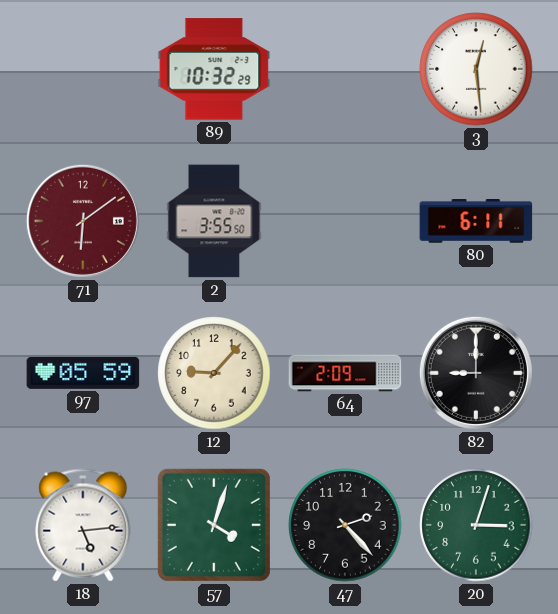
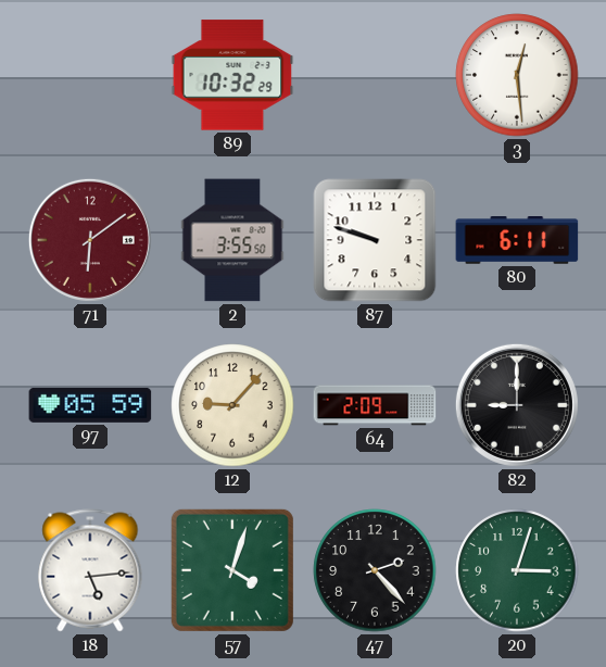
87: none -> 9:48
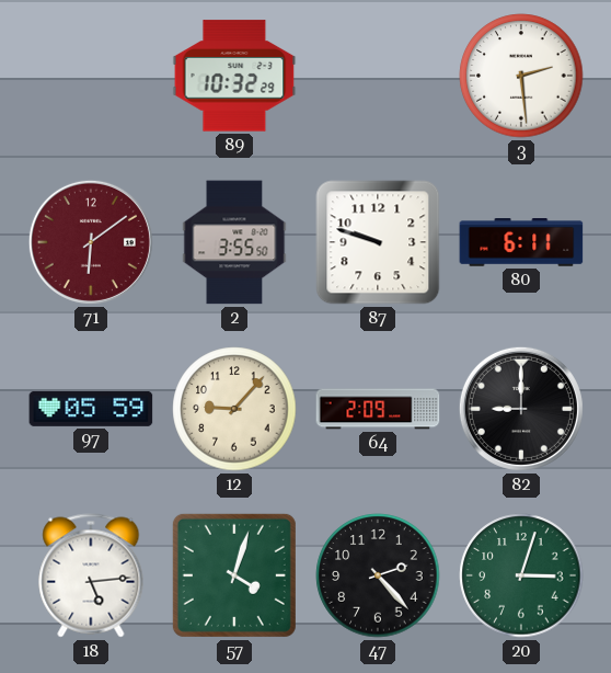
3: 12:29 -> 2:29
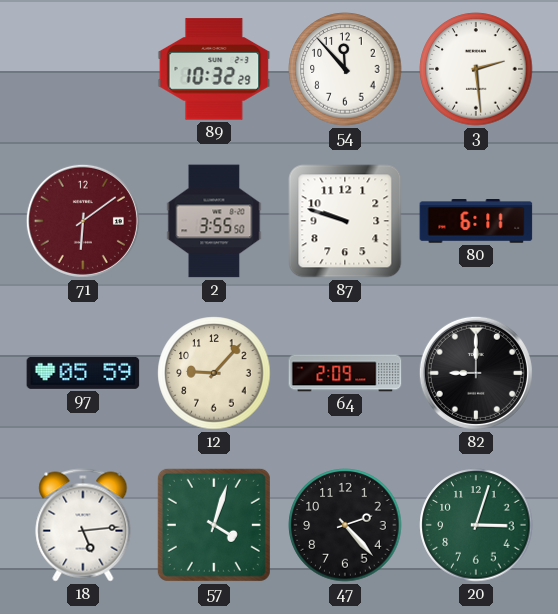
54: none -> 11:53
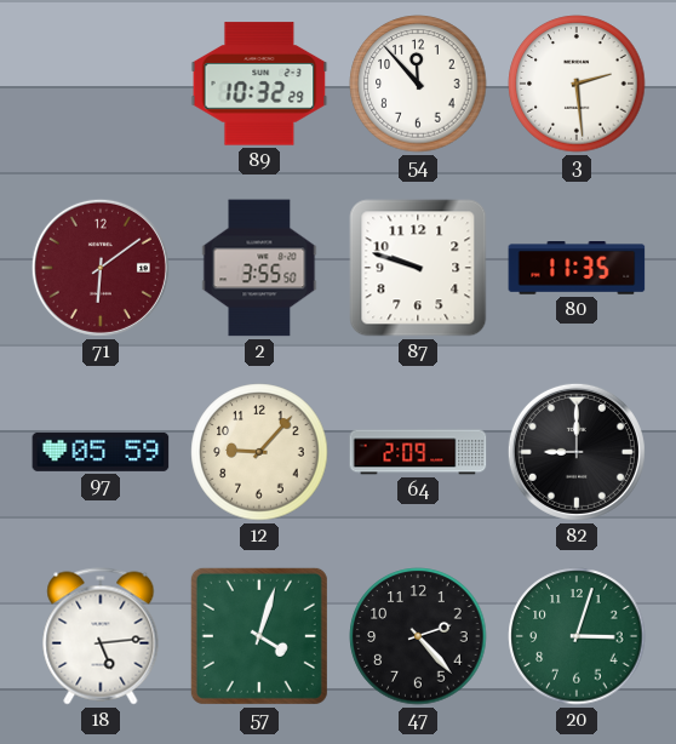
80: 6:11 -> 11:35
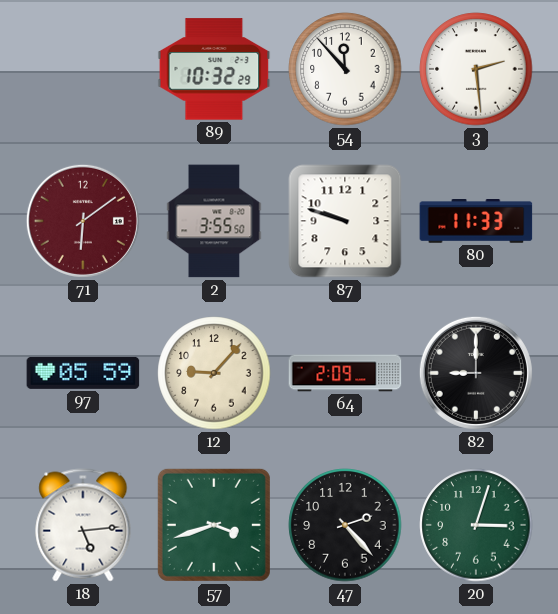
80: 11:35 -> 11:33
57: 4:03 -> 3:42
